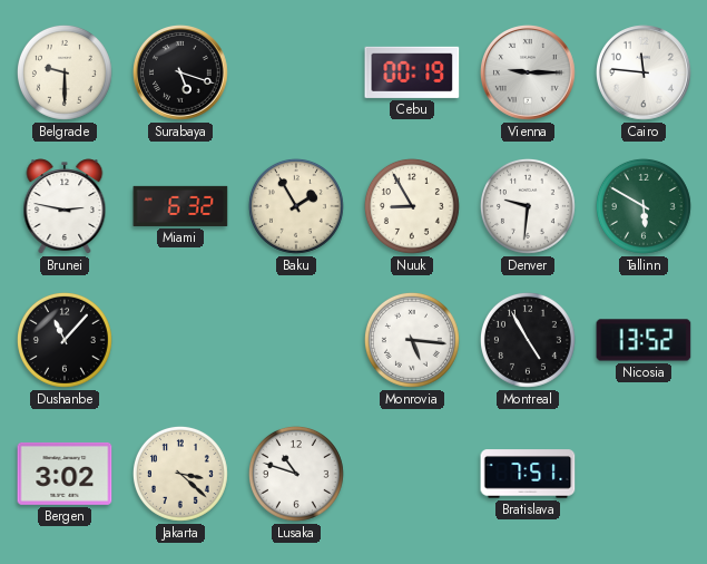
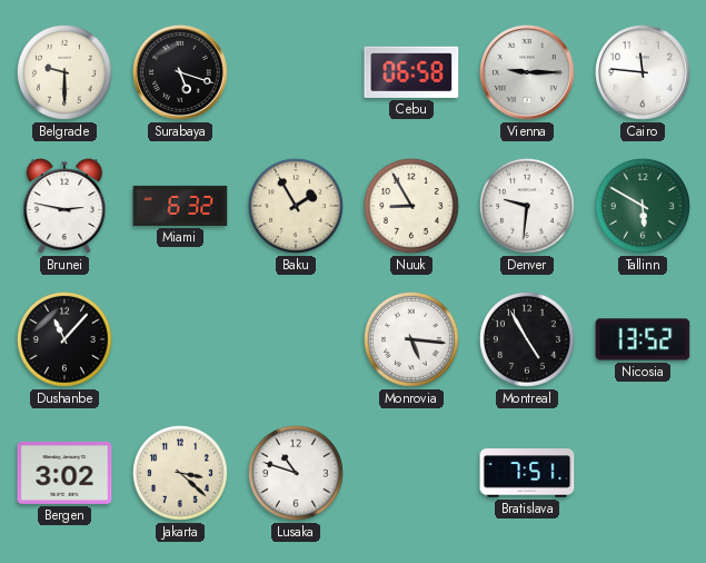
Cebu: 00:19 -> 06:58
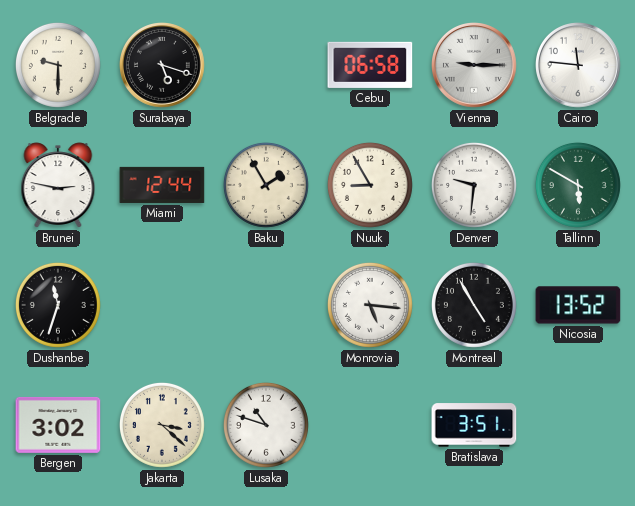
Miami: 6:32 -> 12:44
Dushanbe: 11:07 -> 11:33
Bratislava: 7:51 -> 3:51
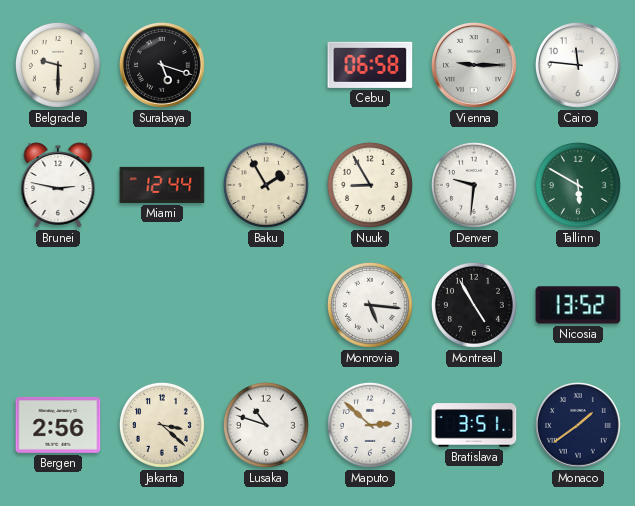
Dushanbe: 11:33 -> none
Bergen: 3:02 -> 2:56
Maputo: none -> 2:52
Monaco: none -> 1:39
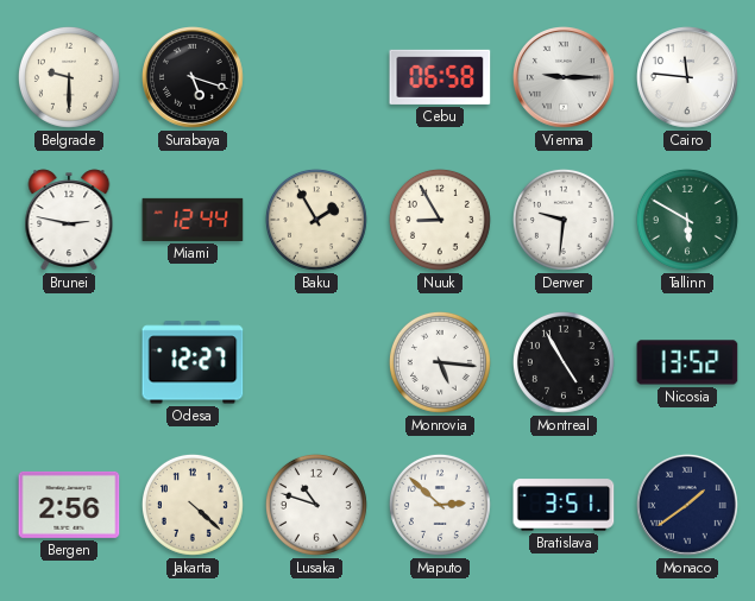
Odesa: none -> 12:27
Jakarta: 3:22 -> 4:22
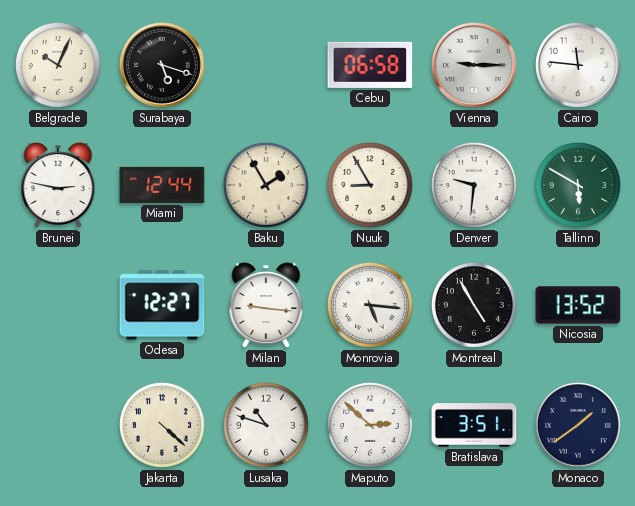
Belgrade: 9:30 -> 10:04
Milan: none -> 9:16
Bergen: 2:56 -> none
